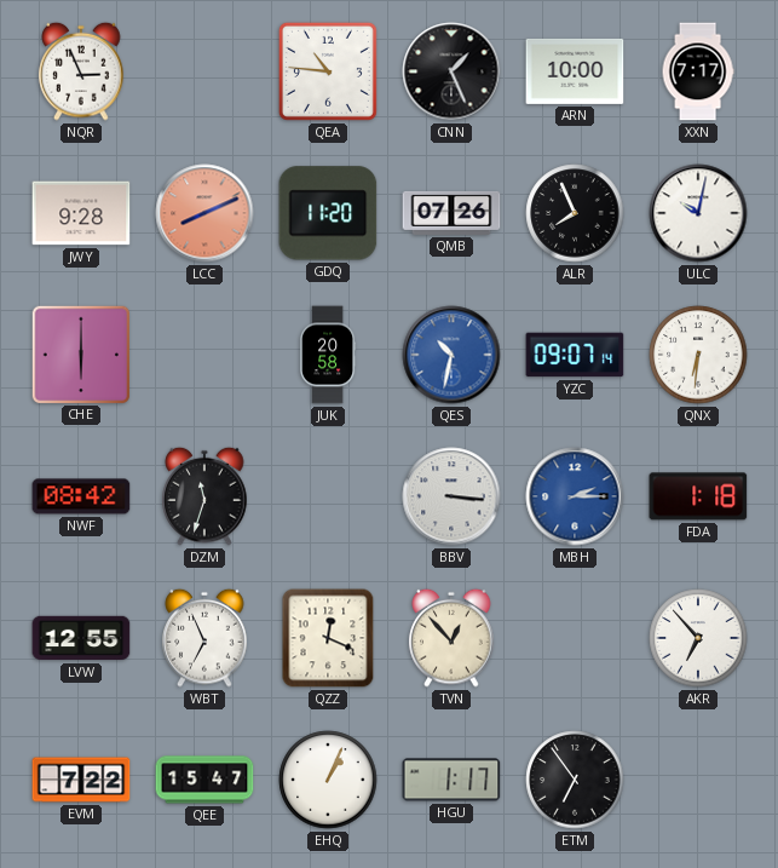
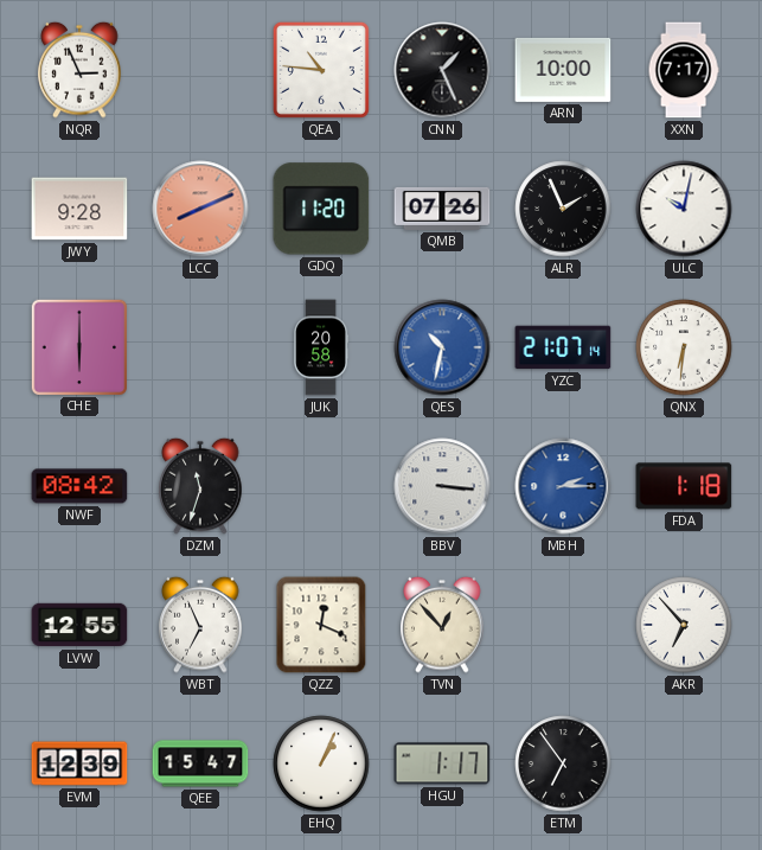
ALR: 7:56 -> 1:56
YZC: 09:07 -> 21:07
EVM: 7:22 -> 12:39
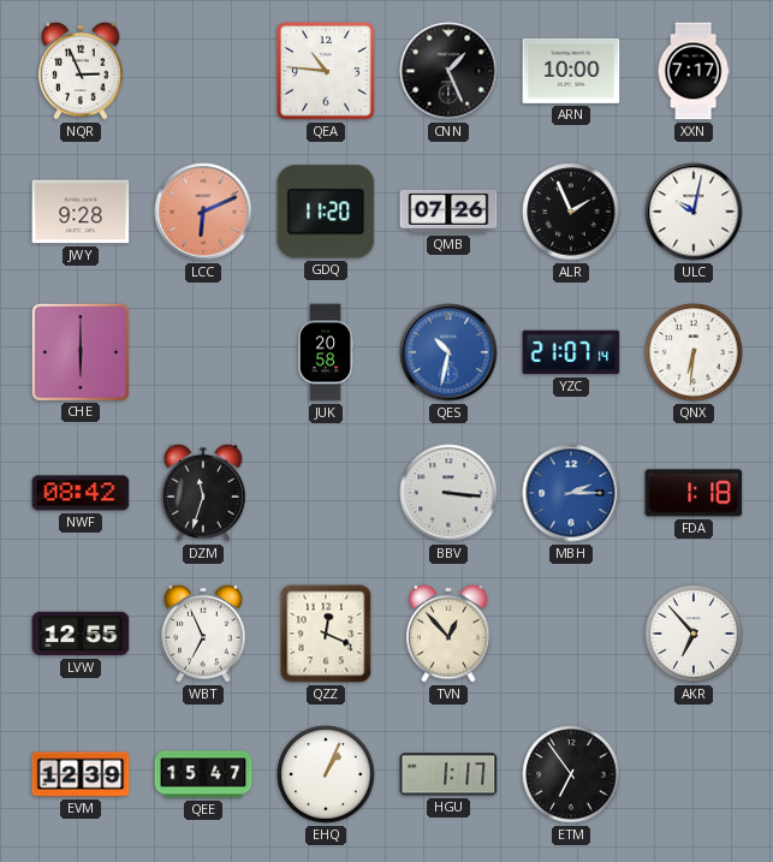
LCC: 8:11 -> 6:11
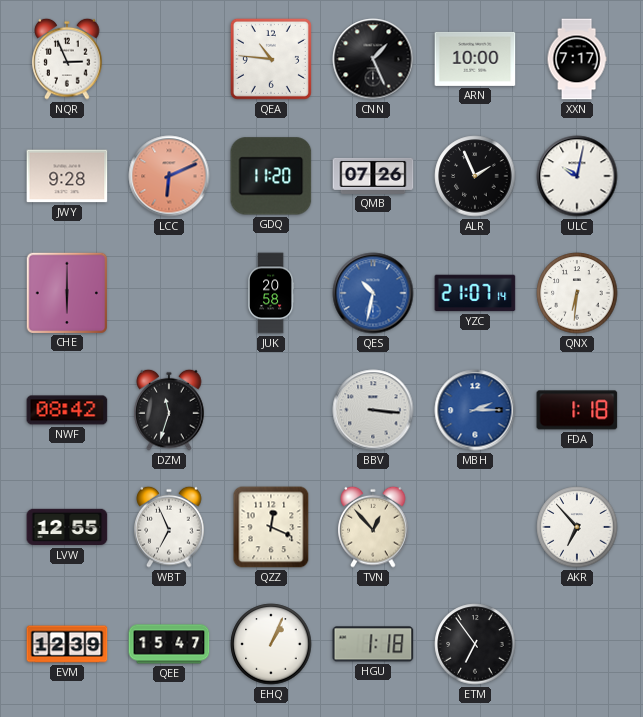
HGU: 1:17 -> 1:18
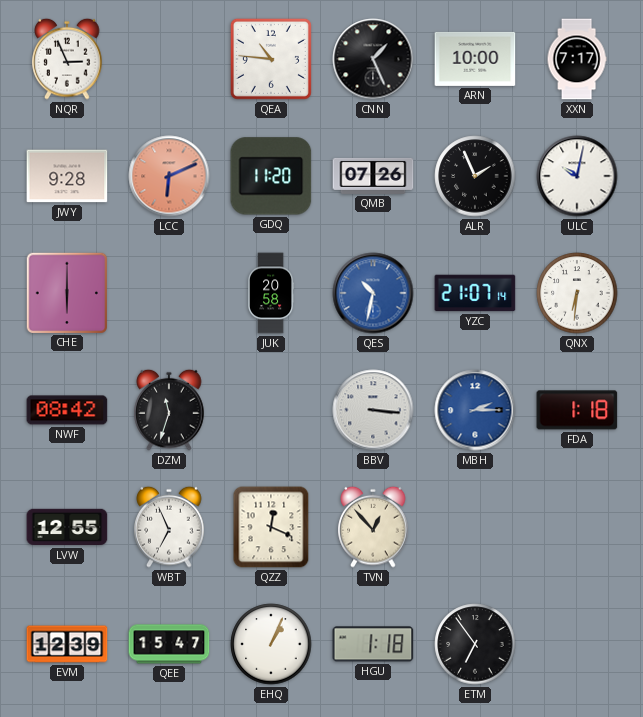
AKR: 6:53 -> none
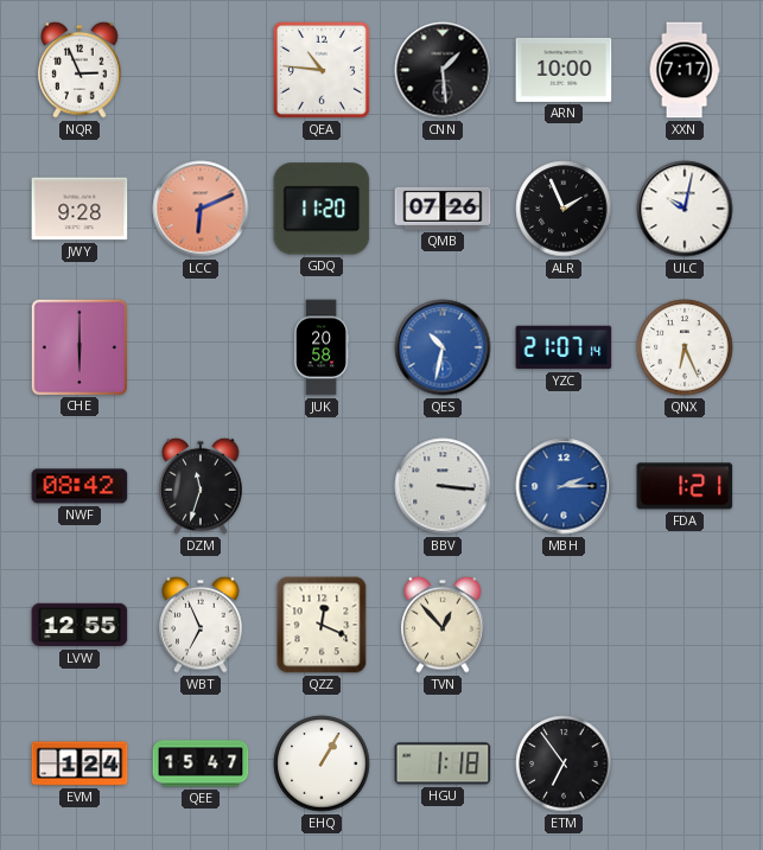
CNN: 1:26 -> 1:29
QNX: 6:31 -> 6:26
FDA: 1:18 -> 1:21
EVM: 12:39 -> 1:24
EHQ: 1:04 -> 1:05
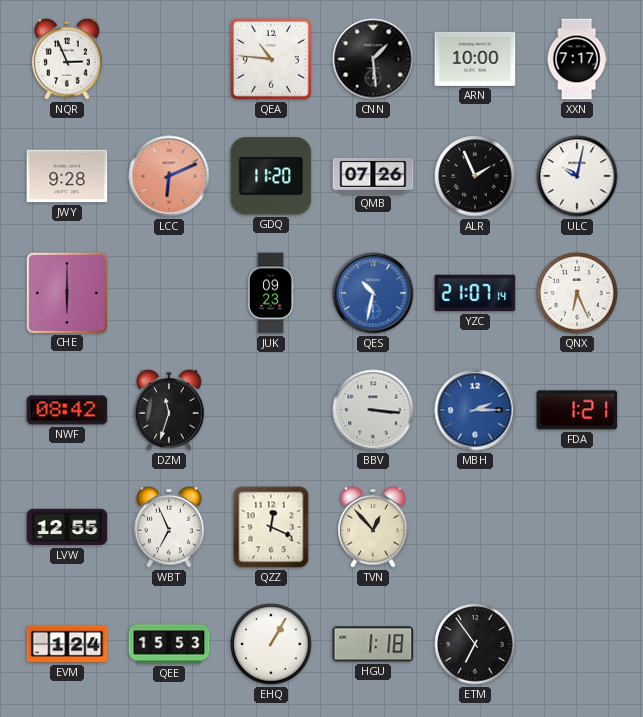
JUK: 20:58 -> 09:23
QEE: 15:47 -> 15:53
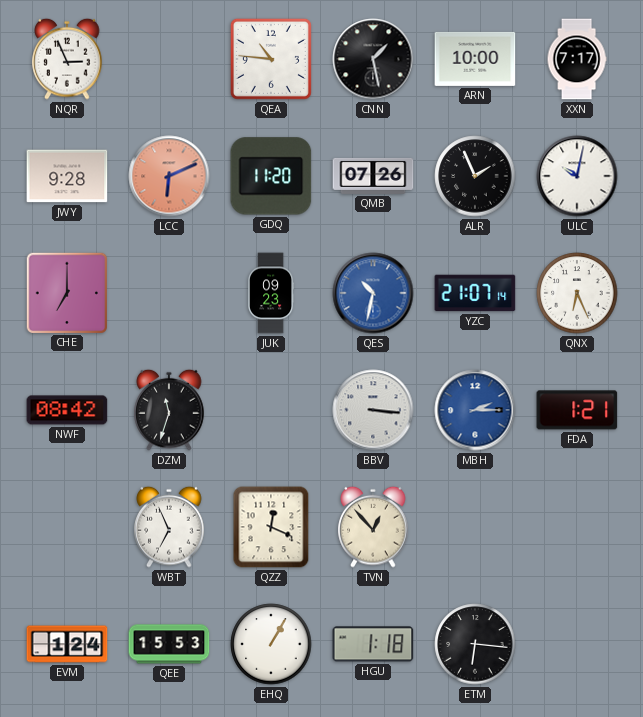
CNN: 1:29 -> 1:28
CHE: 6:00 -> 7:00
LVW: 12:55 -> none
ETM: 6:54 -> 6:16
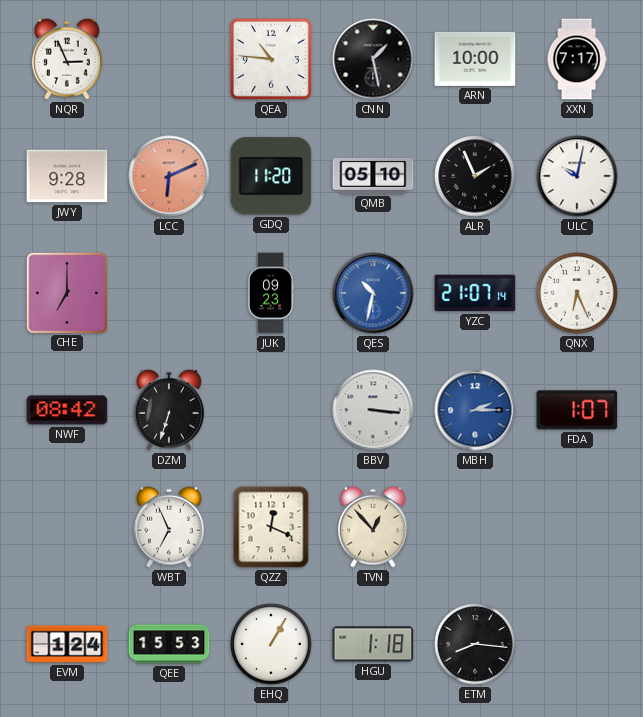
QMB: 07:26 -> 05:10
DZM: 11:33 -> 6:33
FDA: 1:21 -> 1:07
ETM: 6:16 -> 8:16
